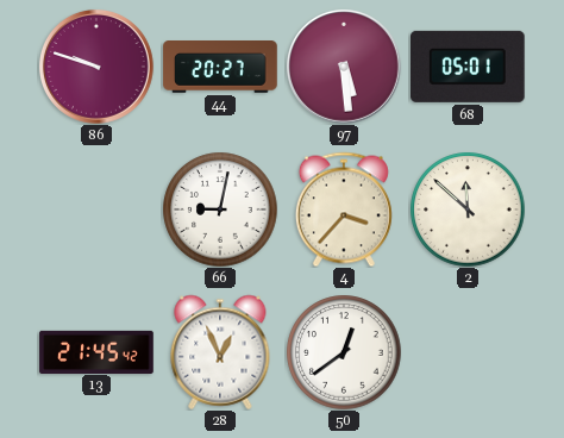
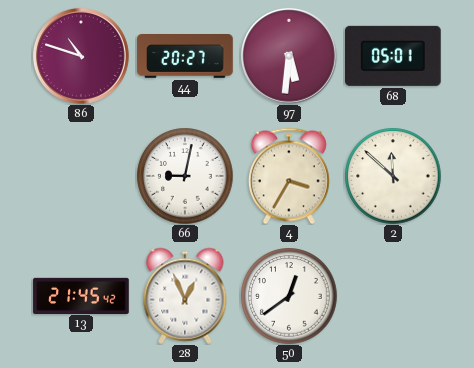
86: 9:48 -> 10:48
97: 5:29 -> 5:31
4: 3:37 -> 3:35
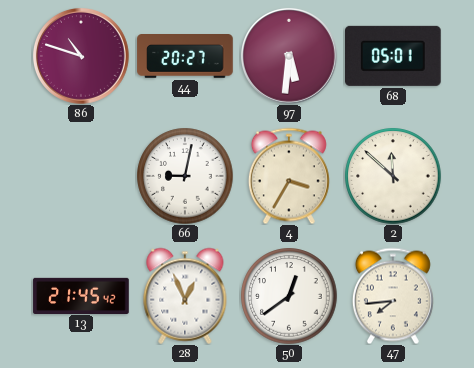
47: none -> 7:44
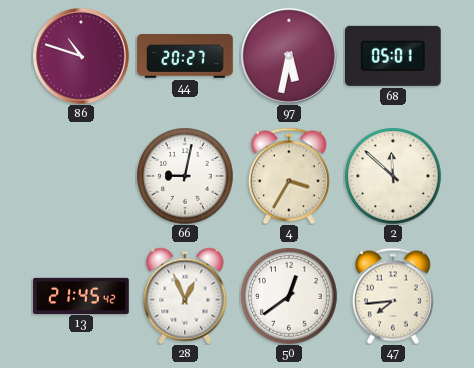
97: 5:31 -> 5:32
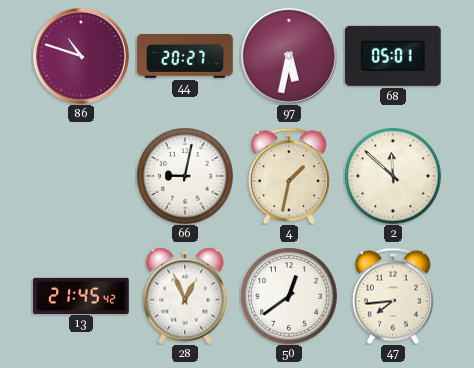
4: 3:35 -> 1:32
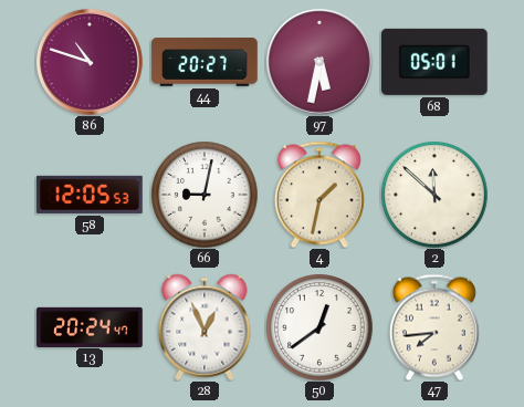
58: none -> 12:05
13: 21:45 -> 20:24
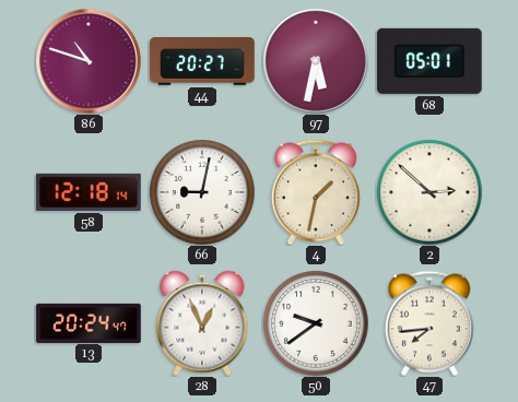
58: 12:05 -> 12:18
2: 11:52 -> 2:52
50: 12:39 -> 9:39
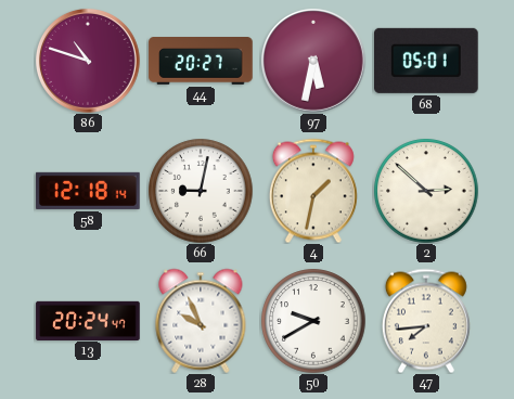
28: 12:56 -> 9:56
50: 9:39 -> 9:40
